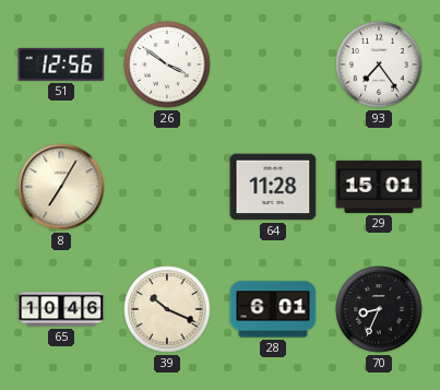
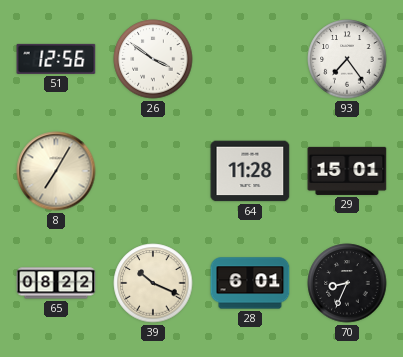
65: 10:46 -> 08:22
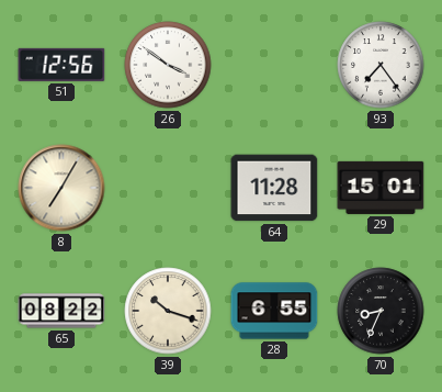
39: 10:19 -> 10:18
28: 6:01 -> 6:55
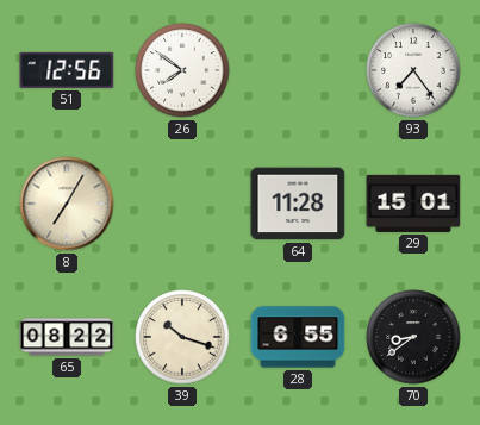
26: 3:51 -> 7:51
70: 8:34 -> 8:39
